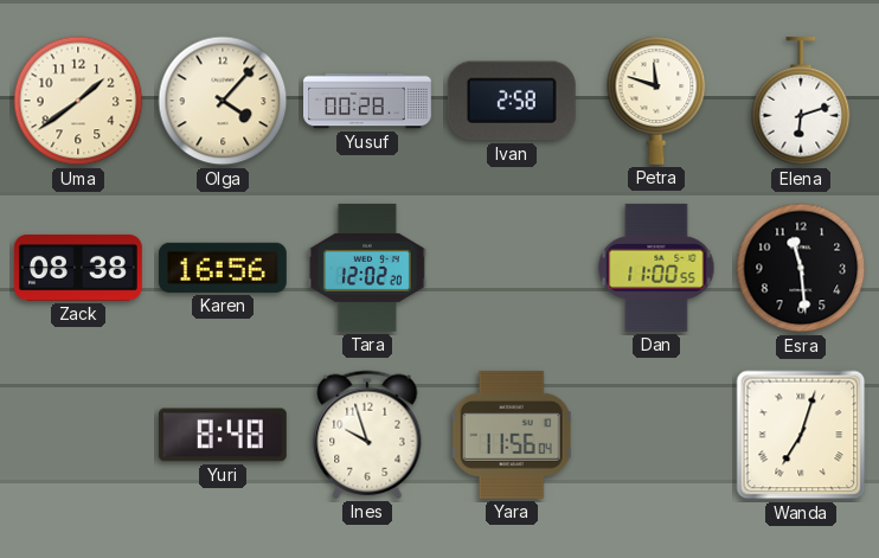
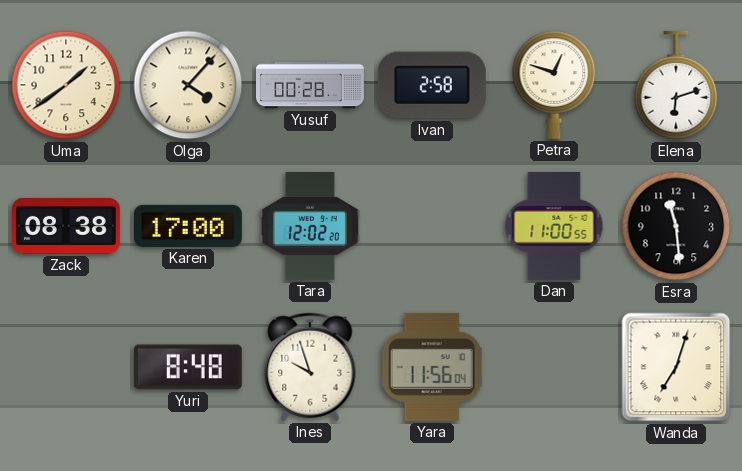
Petra: 11:48 -> 12:48
Karen: 16:56 -> 17:00
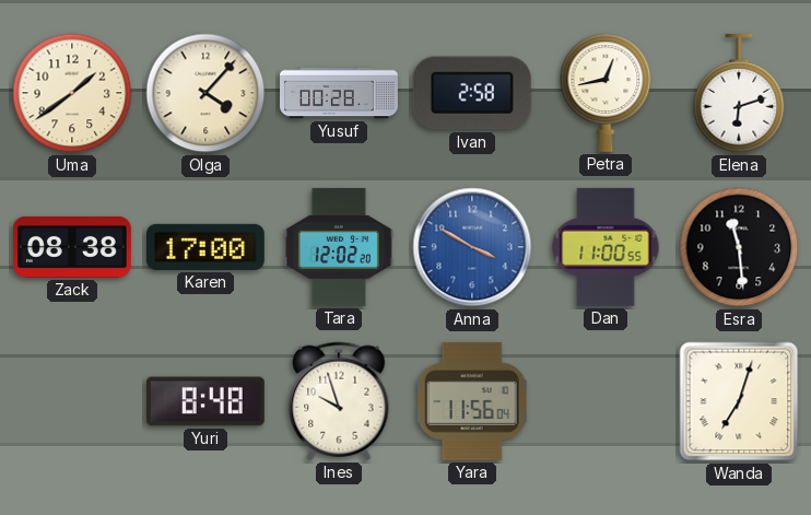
Petra: 12:48 -> 12:43
Anna: none -> 3:50
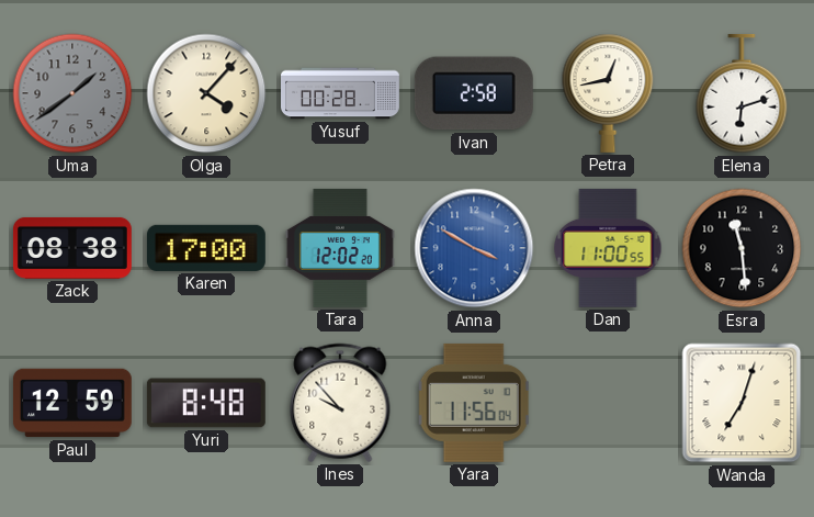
Uma dial: cream -> grey
Paul: none -> 12:59
Ines: 9:57 -> 9:53
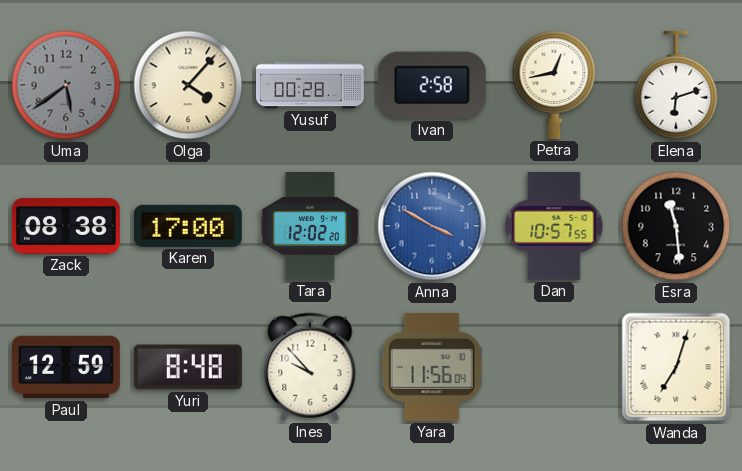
Uma: 1:39 -> 5:39
Dan: 11:00 -> 10:57
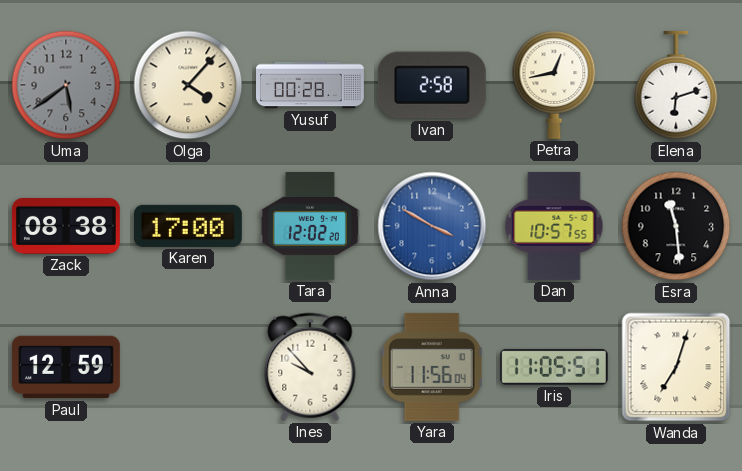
Yuri: 8:48 -> none
Iris: none -> 11:05
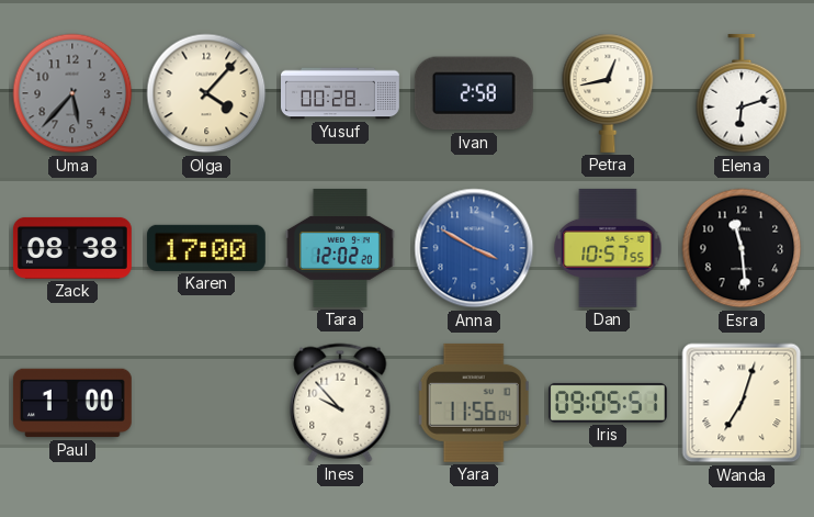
Uma: 5:39 -> 5:37
Paul: 12:59 -> 1:00
Iris: 11:05 -> 09:05
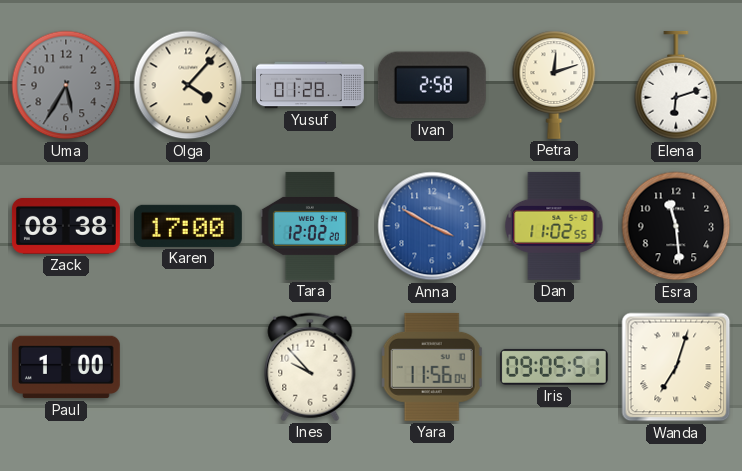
Uma: 5:37 -> 5:35
Yusuf: 00:28 -> 01:28
Petra: 12:43 -> 12:12
Dan: 10:57 -> 11:02
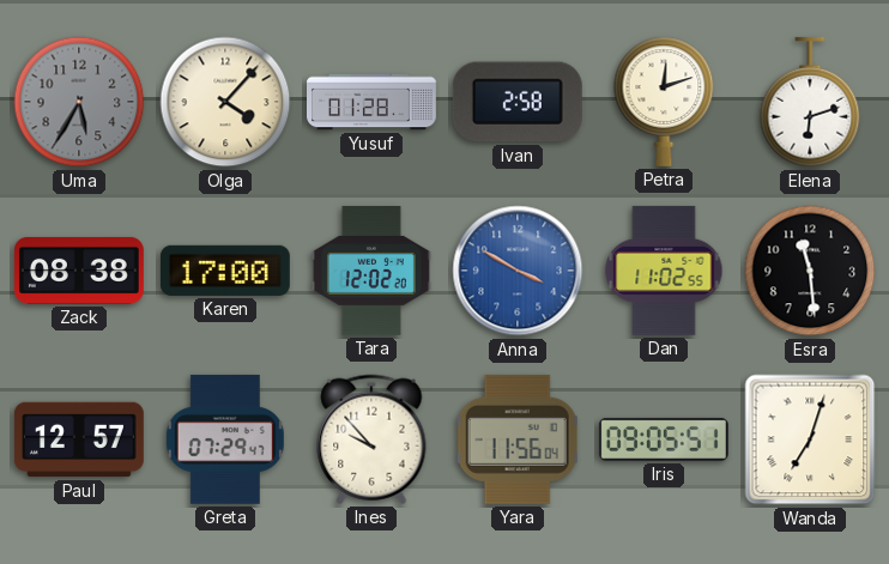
Paul: 1:00 -> 12:57
Greta: none -> 07:29
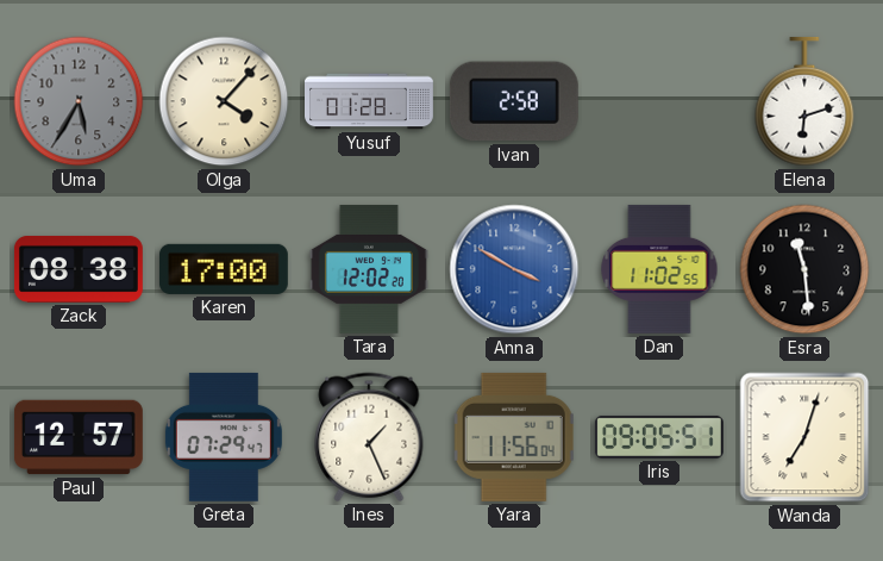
Petra: 12:12 -> none
Ines: 9:53 -> 1:26
